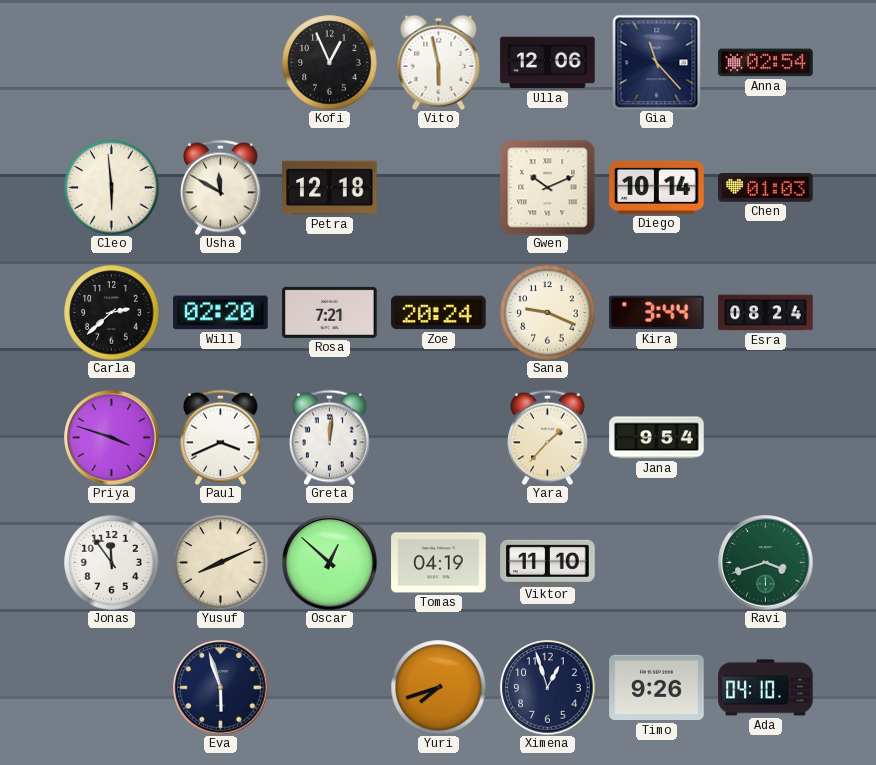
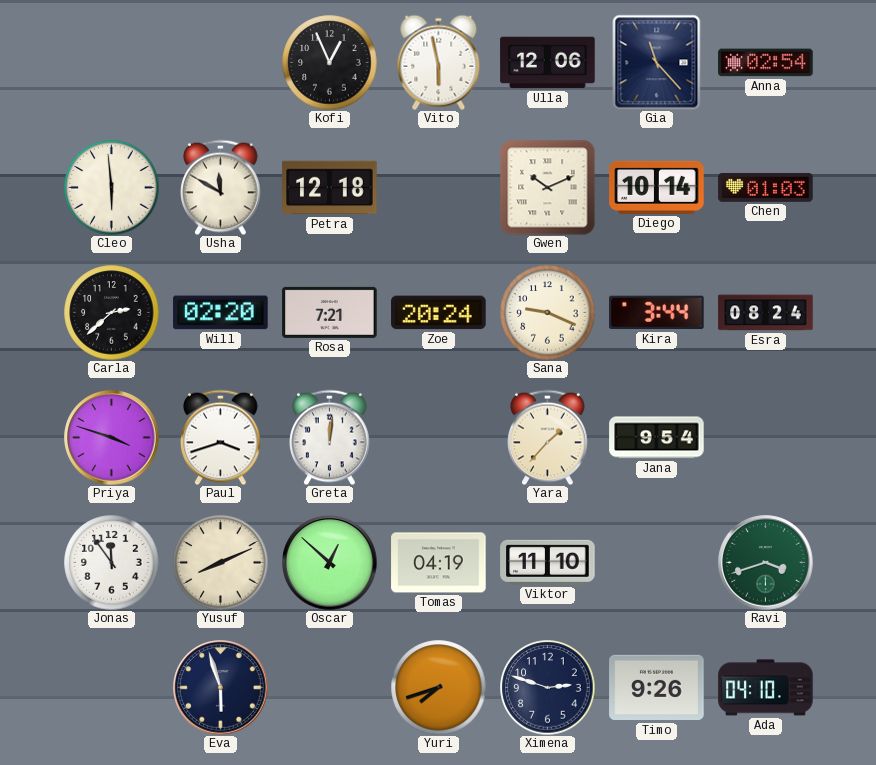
Paul: 3:41 -> 3:42
Ximena: 12:57 -> 2:48
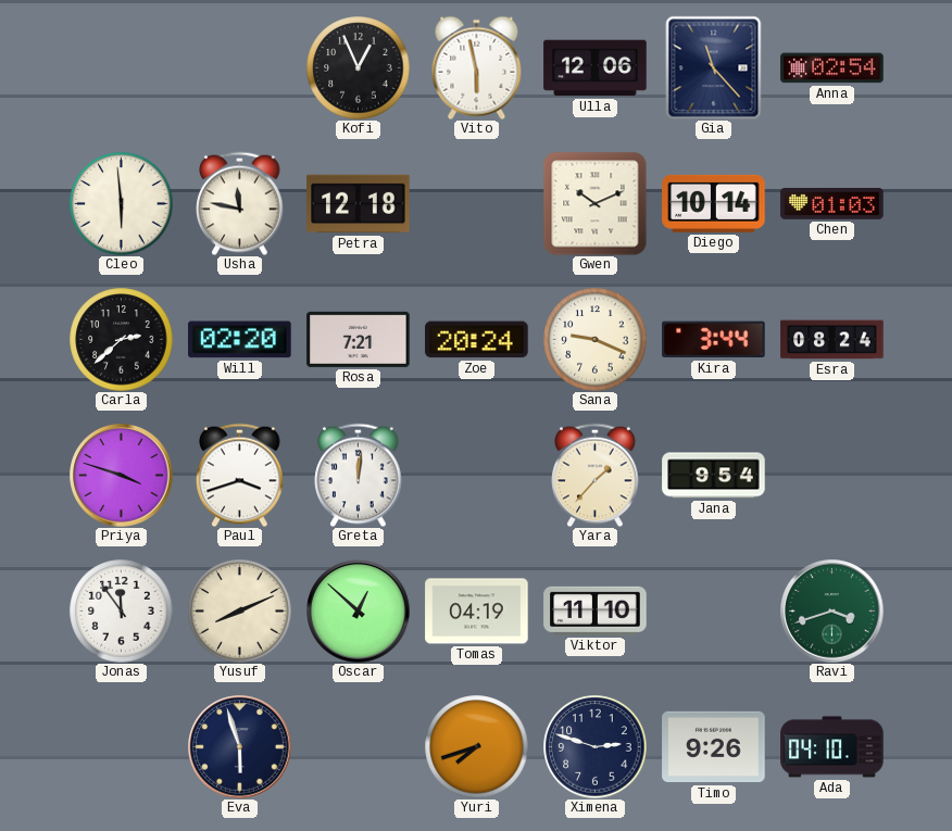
Usha: 11:50 -> 11:47
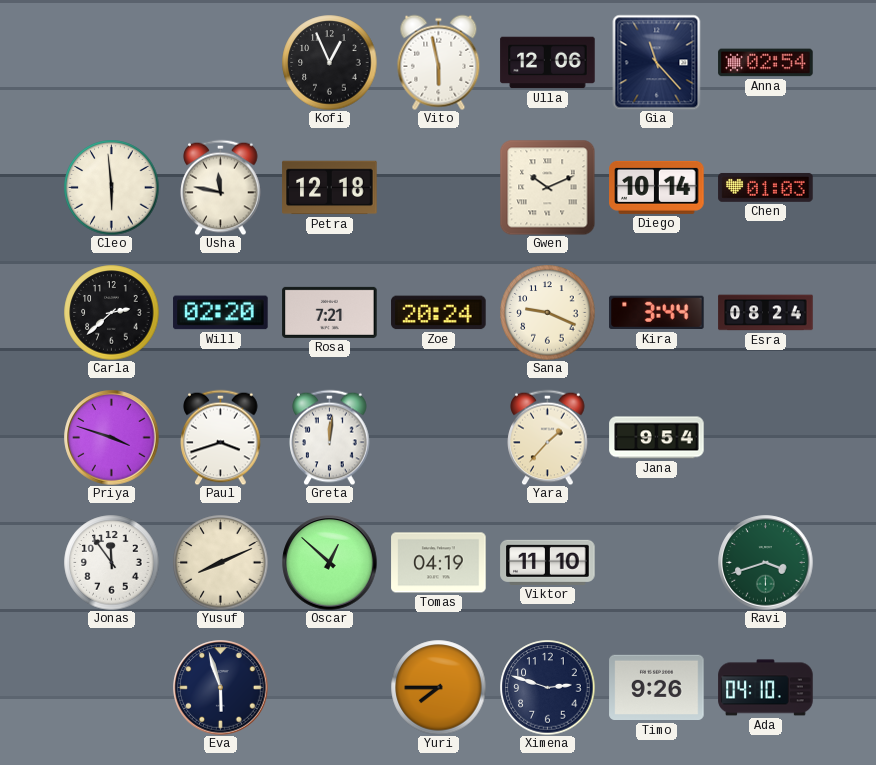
Yuri: 7:42 -> 7:45
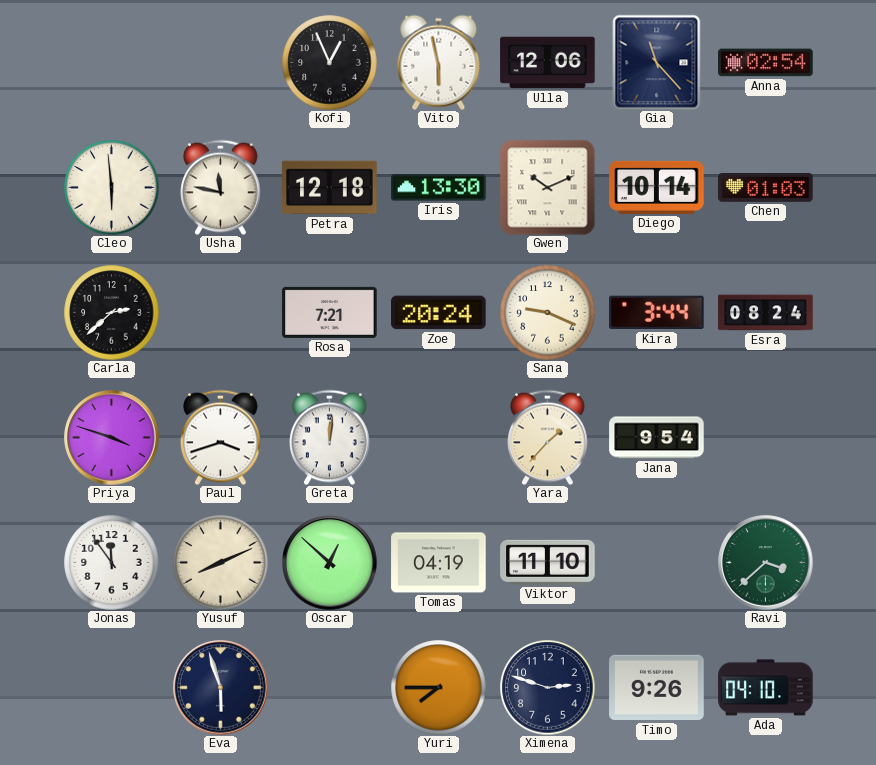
Iris: none -> 13:30
Will: 02:20 -> none
Ravi: 3:42 -> 3:38
